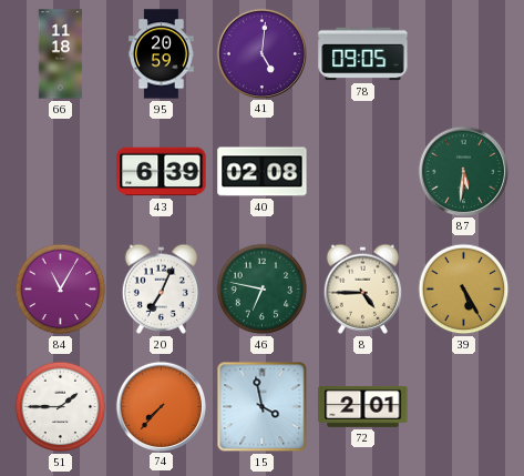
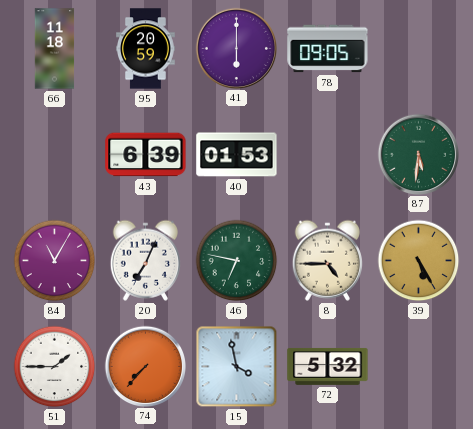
41: 5:01 -> 6:00
40: 02:08 -> 01:53
72: 2:01 -> 5:32
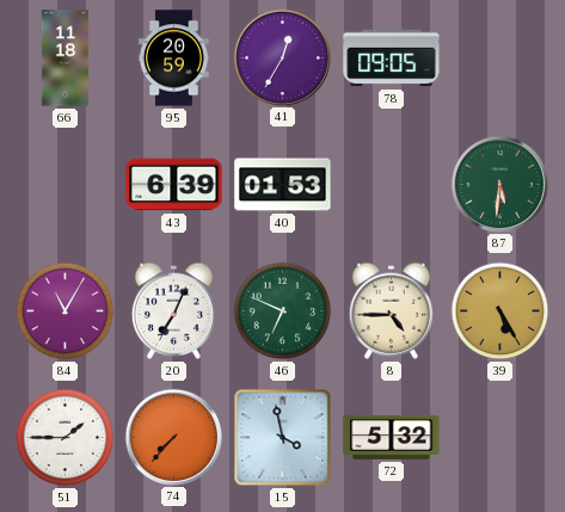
41: 6:00 -> 12:35
46: 6:47 -> 6:49
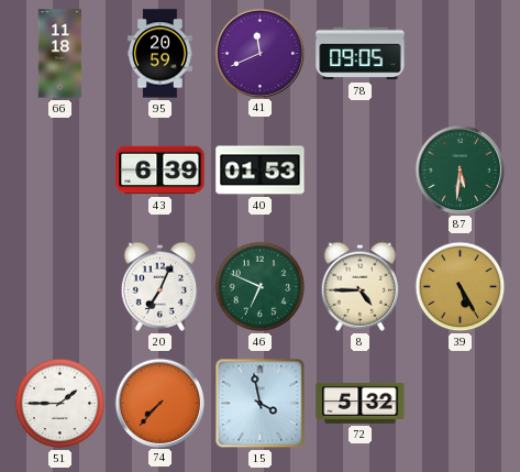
41: 12:35 -> 11:41
84: 11:05 -> none
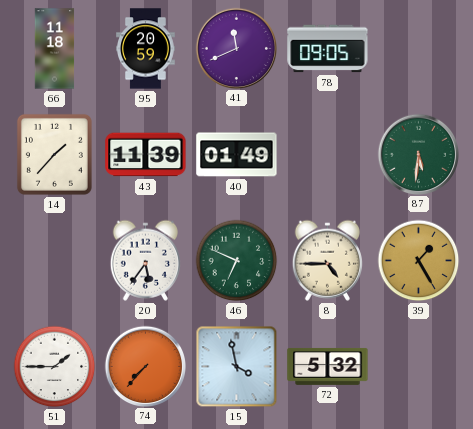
14: none -> 1:37
43: 6:39 -> 11:39
40: 01:53 -> 01:49
20: 7:04 -> 5:36
39: 5:25 -> 1:25
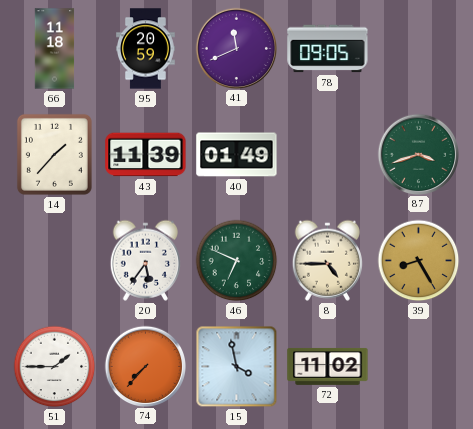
87: 5:31 -> 3:42
39: 1:25 -> 8:25
72: 5:32 -> 11:02
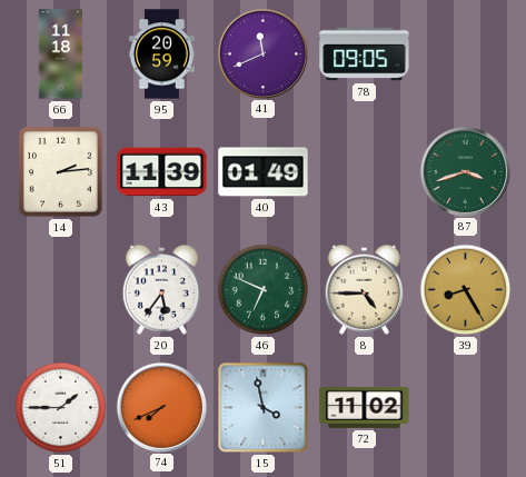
14: 1:37 -> 2:14
74: 7:37 -> 7:41
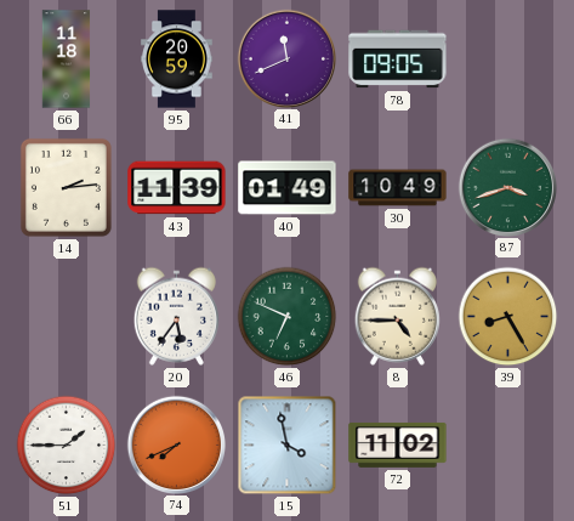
30: none -> 10:49
